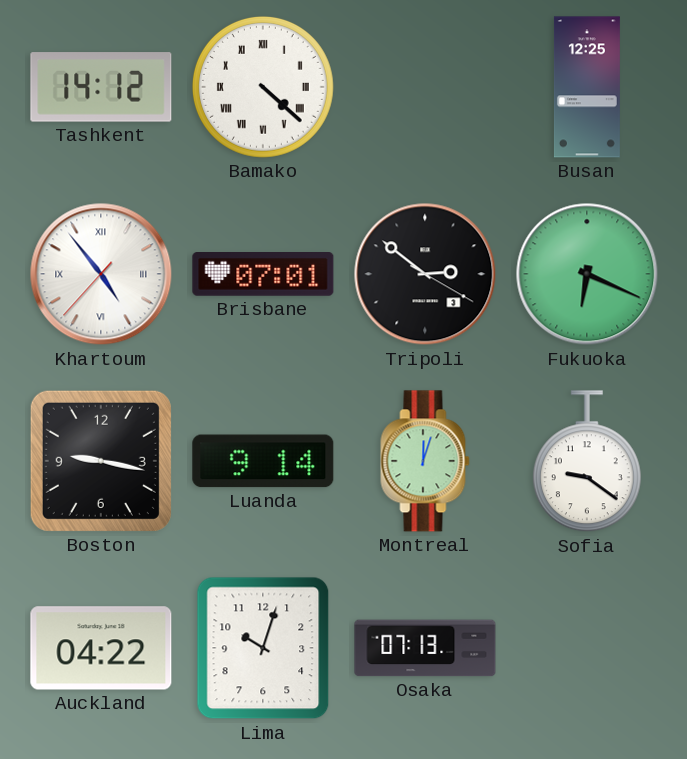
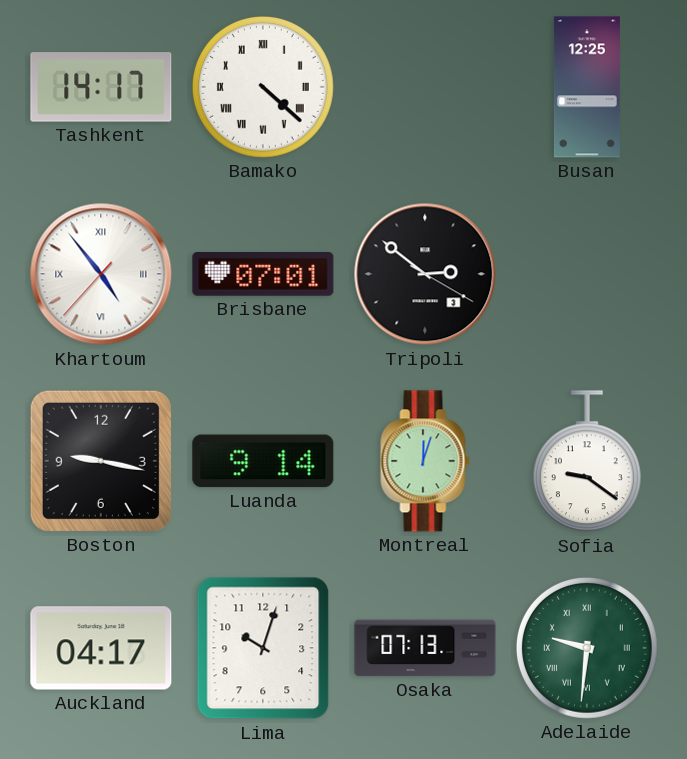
Tashkent: 14:12 -> 14:17
Fukuoka: 6:19 -> none
Auckland: 04:22 -> 04:17
Adelaide: none -> 9:31
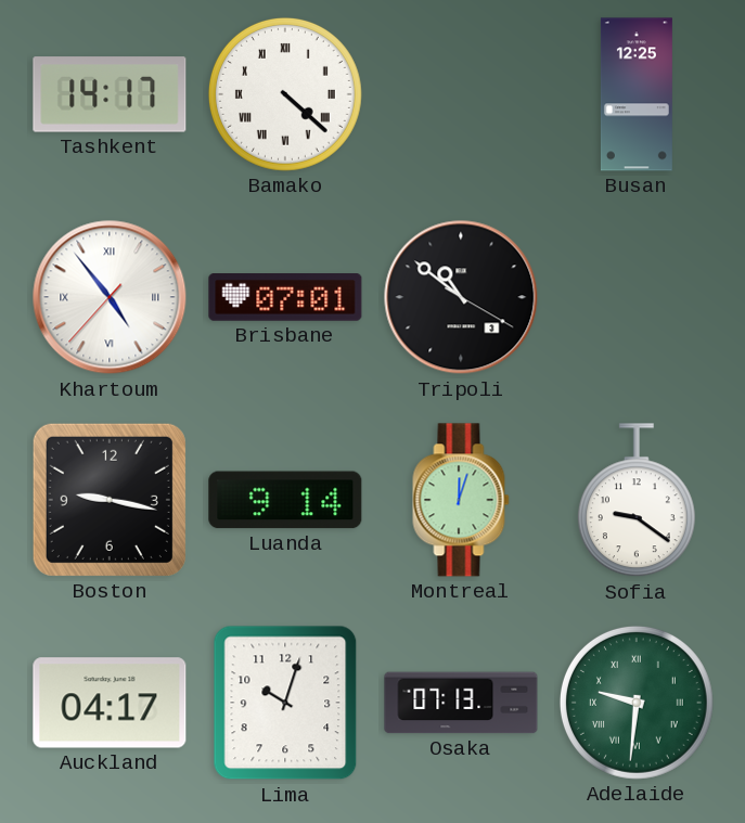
Tripoli: 2:51 -> 10:51
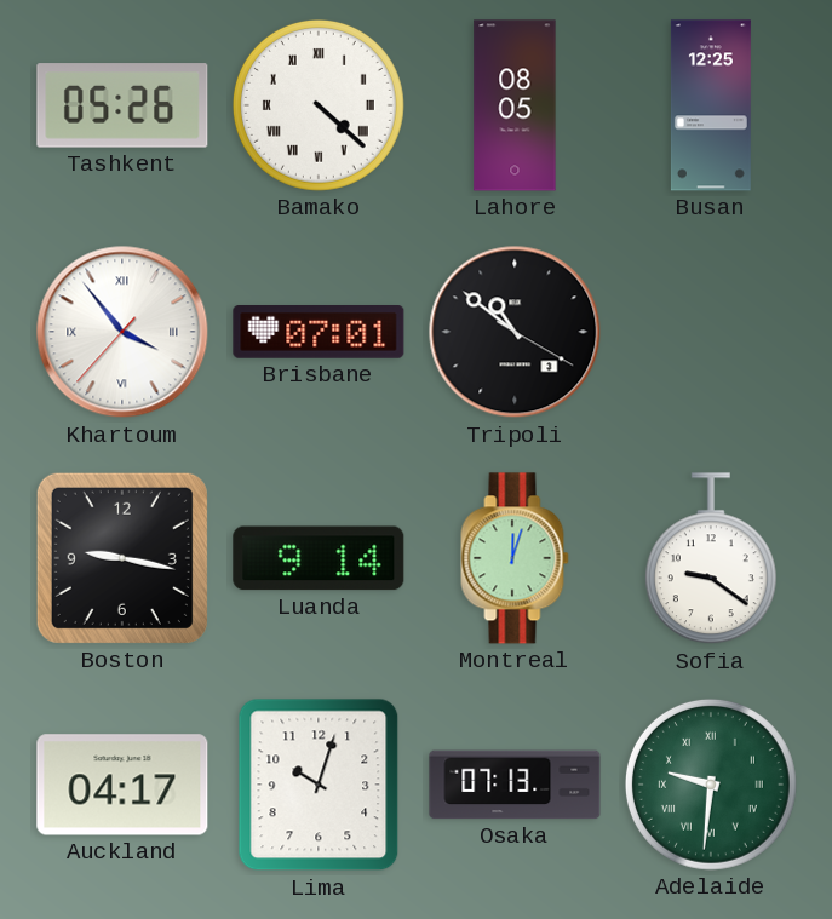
Tashkent: 14:17 -> 05:26
Lahore: none -> 08:05
Khartoum: 4:53 -> 3:53
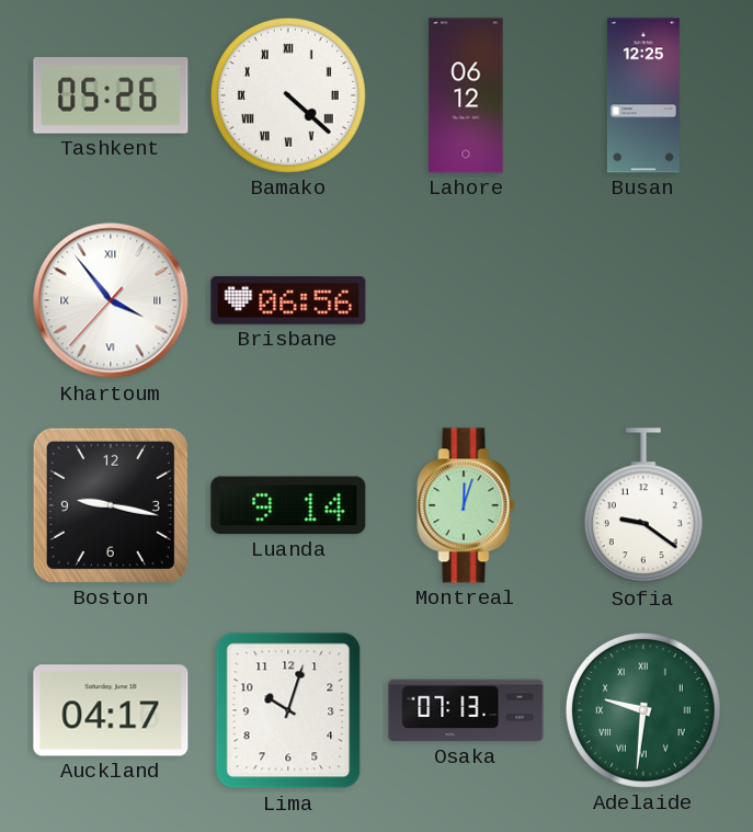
Lahore: 08:05 -> 06:12
Brisbane: 07:01 -> 06:56
Tripoli: 10:51 -> none
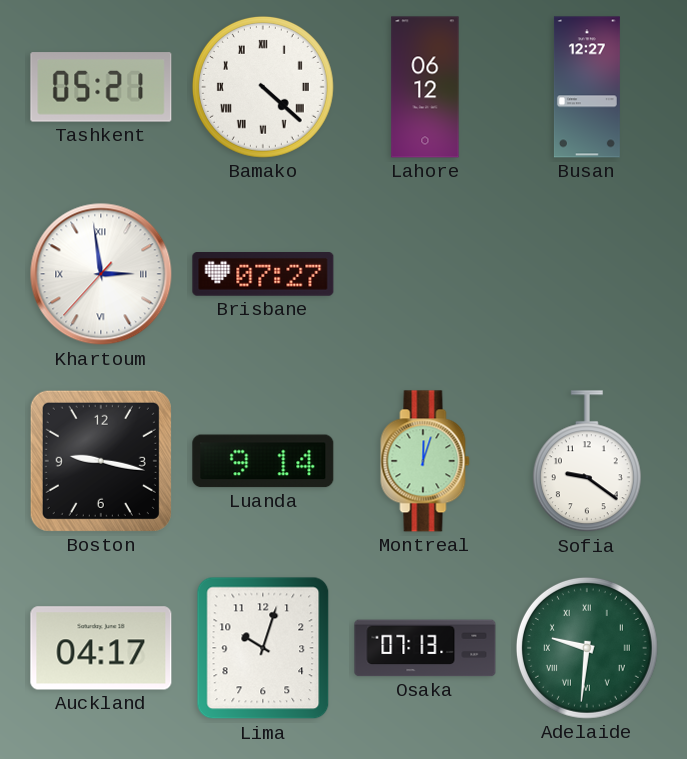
Tashkent: 05:26 -> 05:21
Busan: 12:25 -> 12:27
Khartoum: 3:53 -> 2:58
Brisbane: 06:56 -> 07:27
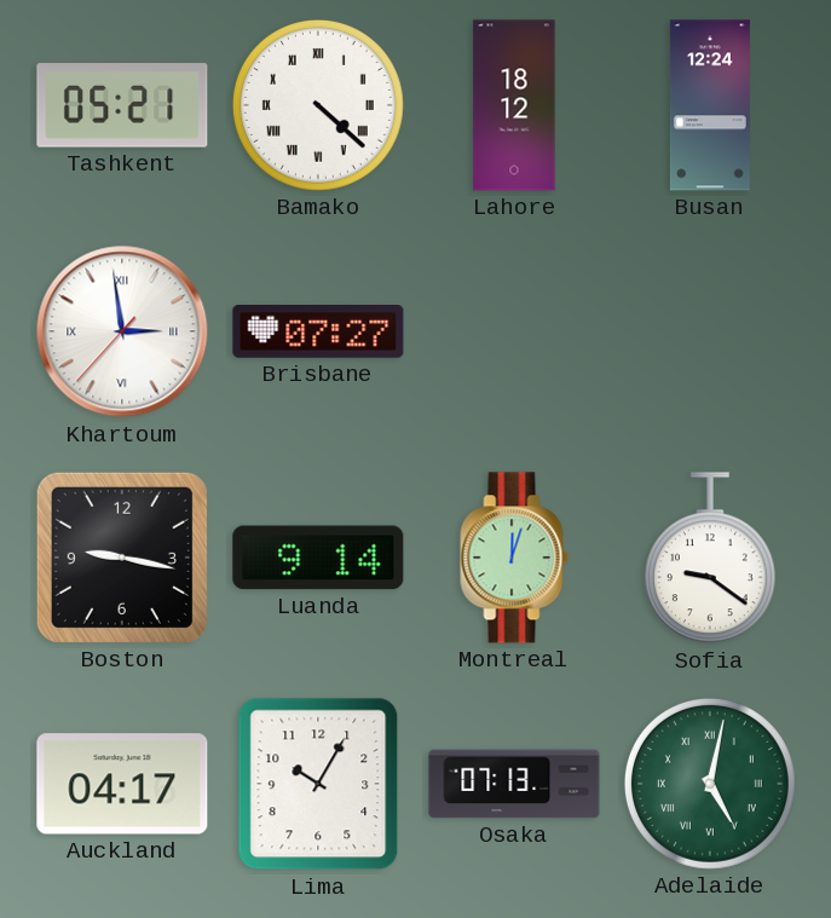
Lahore: 06:12 -> 18:12
Busan: 12:27 -> 12:24
Lima: 10:03 -> 10:05
Adelaide: 9:31 -> 5:02
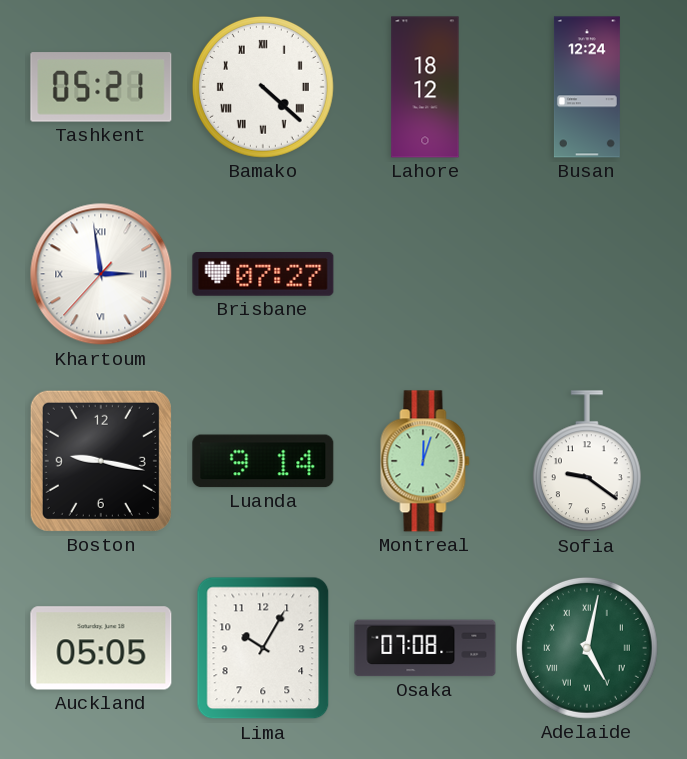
Auckland: 04:17 -> 05:05
Osaka: 07:13 -> 07:08
